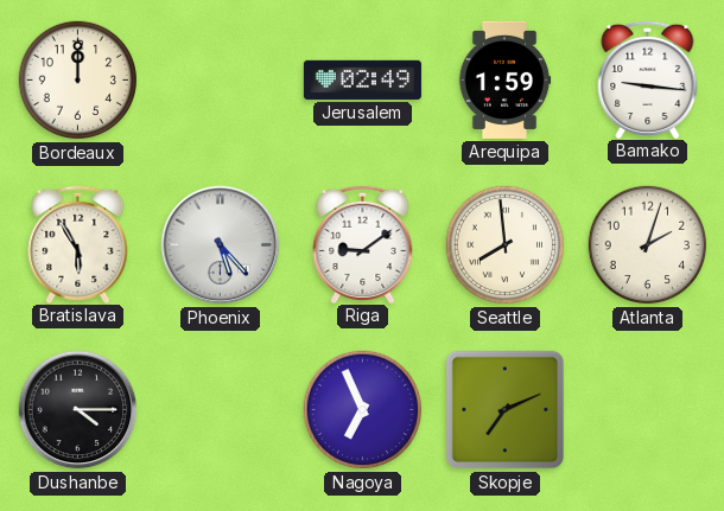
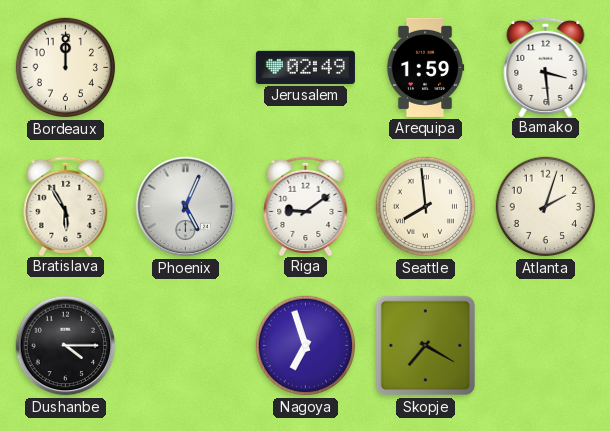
Bamako: 9:16 -> 3:29
Phoenix: 5:23 -> 5:04
Nagoya: 6:56 -> 6:57
Skopje: 7:11 -> 7:20
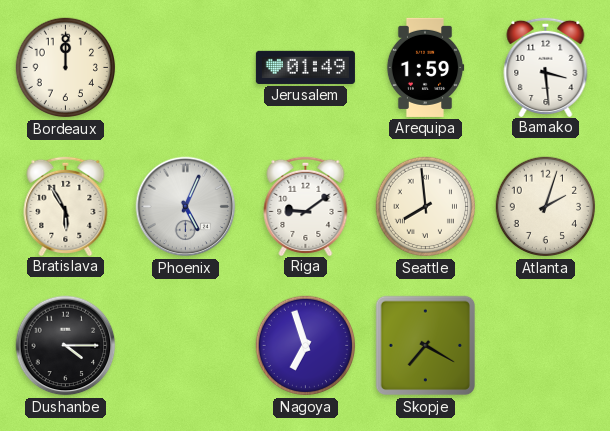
Jerusalem: 02:49 -> 01:49
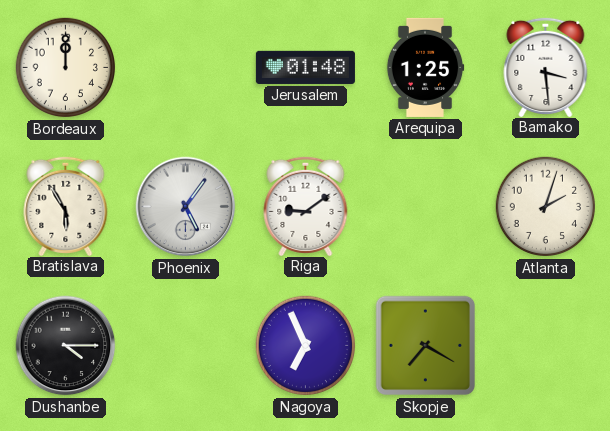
Jerusalem: 01:49 -> 01:48
Arequipa: 1:59 -> 1:25
Phoenix: 5:04 -> 5:06
Seattle: 7:59 -> none
Nagoya: 6:57 -> 6:56
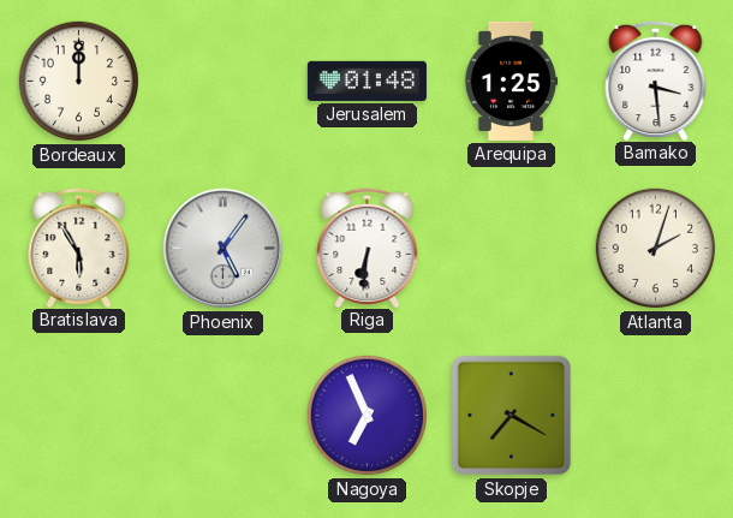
Riga: 9:09 -> 6:31
Dushanbe: 4:15 -> none
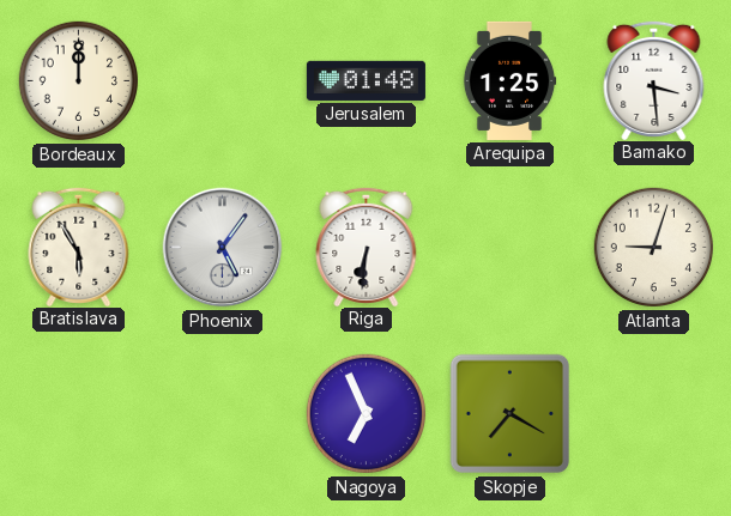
Atlanta: 2:03 -> 9:03
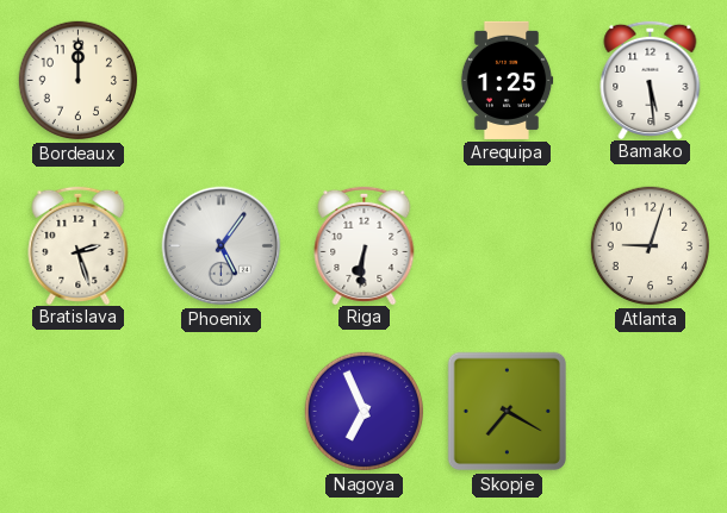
Jerusalem: 01:48 -> none
Bamako: 3:29 -> 5:29
Bratislava: 5:55 -> 2:27
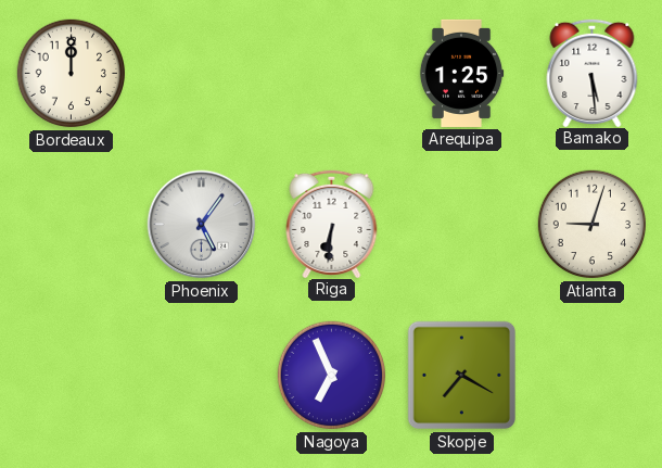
Bratislava: 2:27 -> none
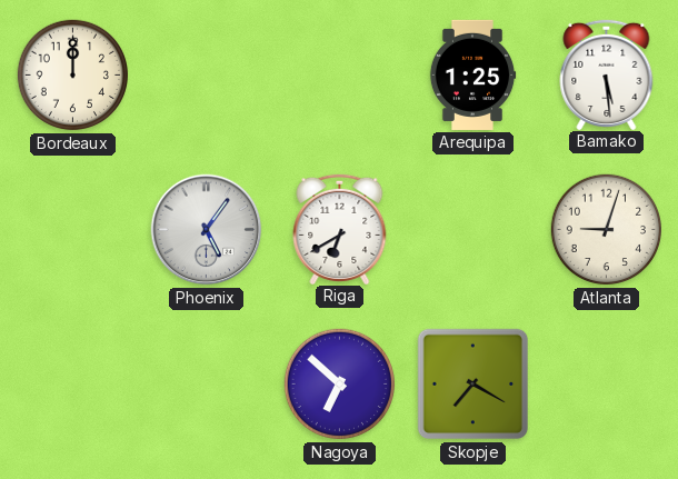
Riga: 6:31 -> 6:40
Nagoya: 6:56 -> 6:52
